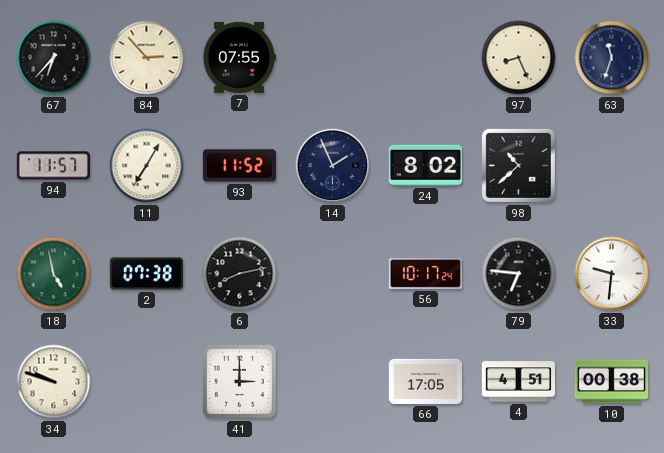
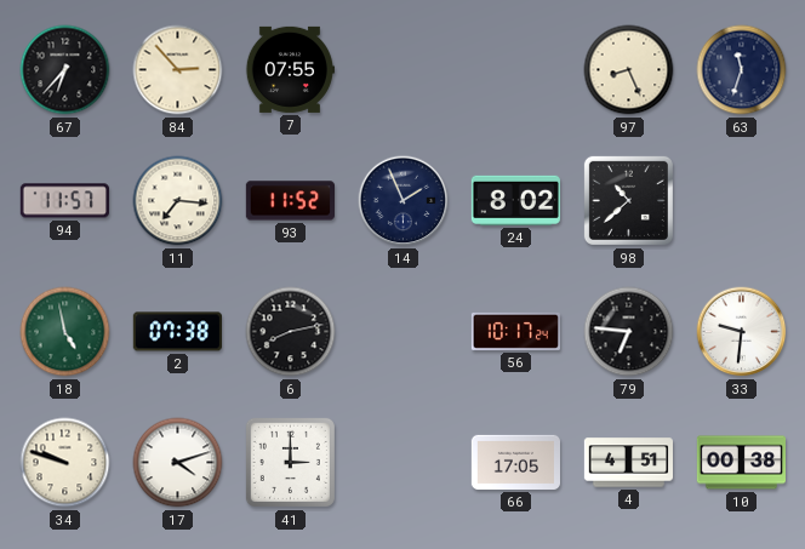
11: 7:05 -> 7:16
17: none -> 4:12
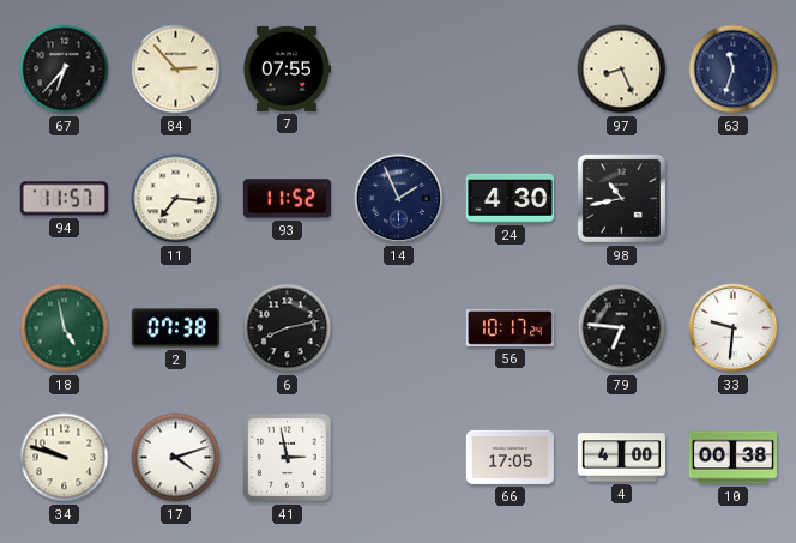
24: 8:02 -> 4:30
98: 10:38 -> 10:43
41: 3:00 -> 2:58
4: 4:51 -> 4:00
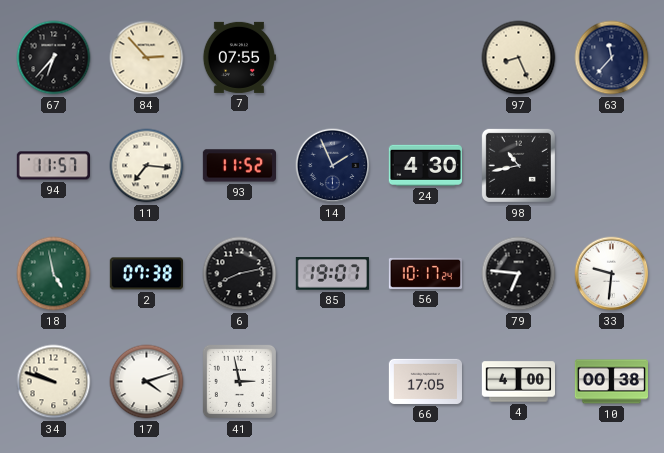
63: 11:33 -> 11:37
85: none -> 19:07
